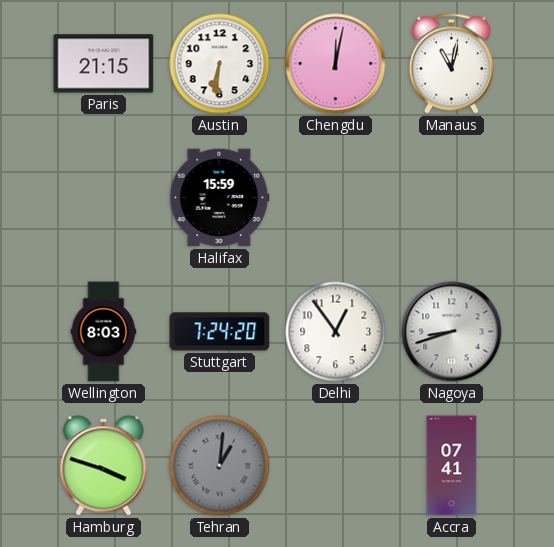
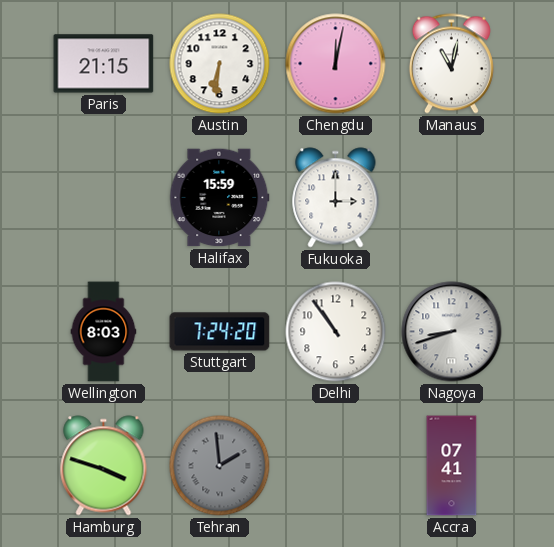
Fukuoka: none -> 3:00
Delhi: 12:54 -> 10:54
Tehran: 1:01 -> 1:59
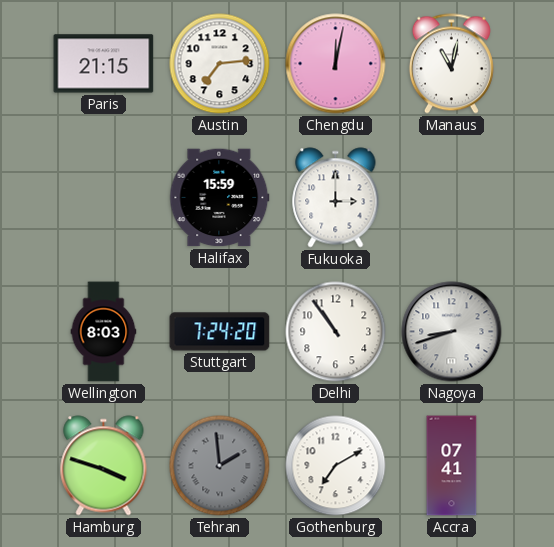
Austin: 6:31 -> 7:14
Gothenburg: none -> 7:10
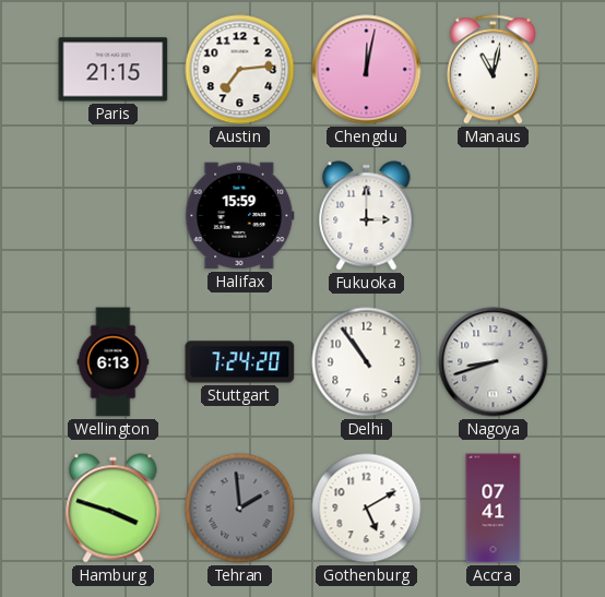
Wellington: 8:03 -> 6:13
Gothenburg: 7:10 -> 5:10
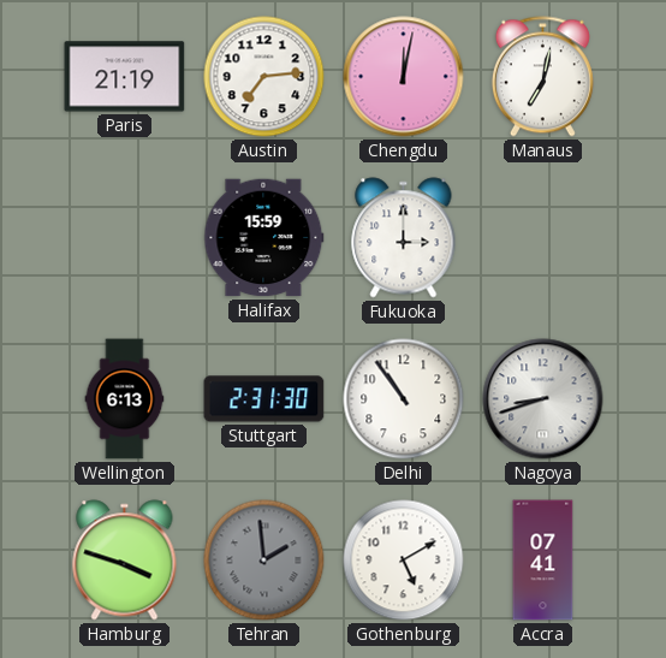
Paris: 21:15 -> 21:19
Manaus: 11:02 -> 7:02
Stuttgart: 7:24 -> 2:31
